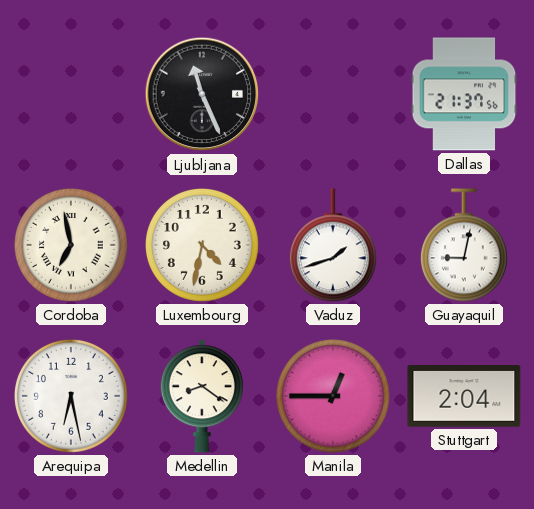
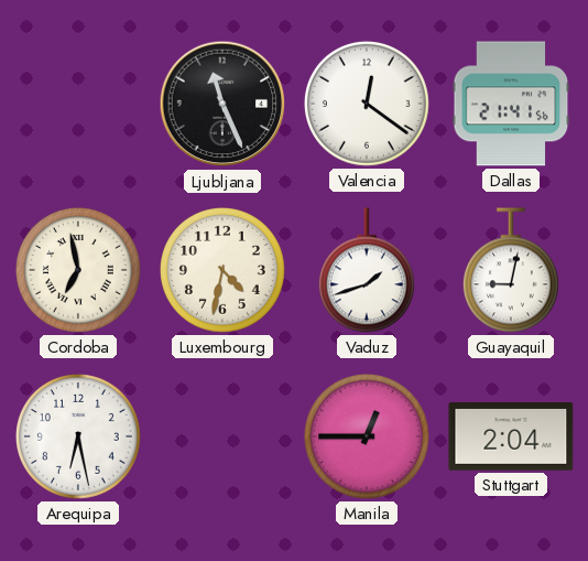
Valencia: none -> 12:21
Dallas: 21:37 -> 21:41
Medellin: 8:21 -> none
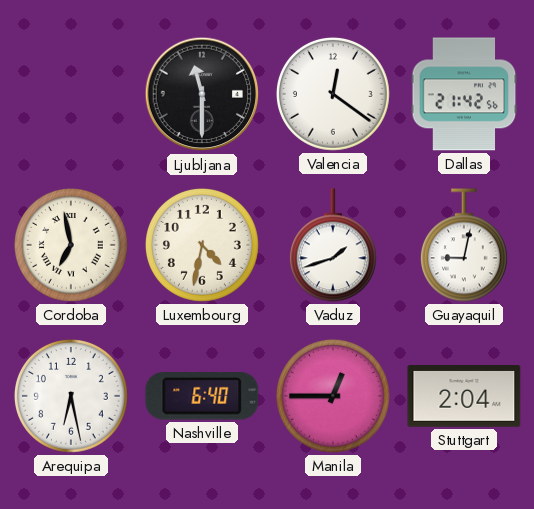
Ljubljana: 11:26 -> 11:30
Dallas: 21:41 -> 21:42
Nashville: none -> 6:40
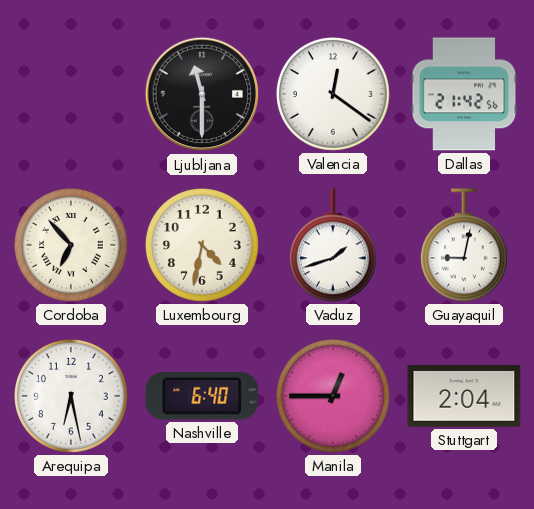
Cordoba: 6:58 -> 6:53
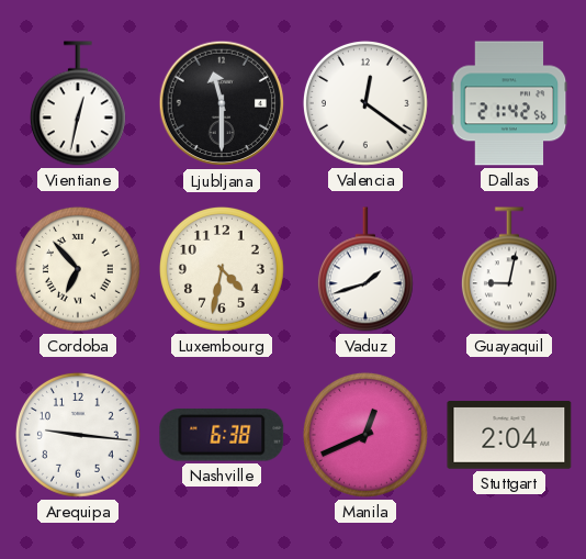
Vientiane: none -> 12:32
Arequipa: 6:28 -> 9:16
Nashville: 6:40 -> 6:38
Manila: 12:45 -> 12:41
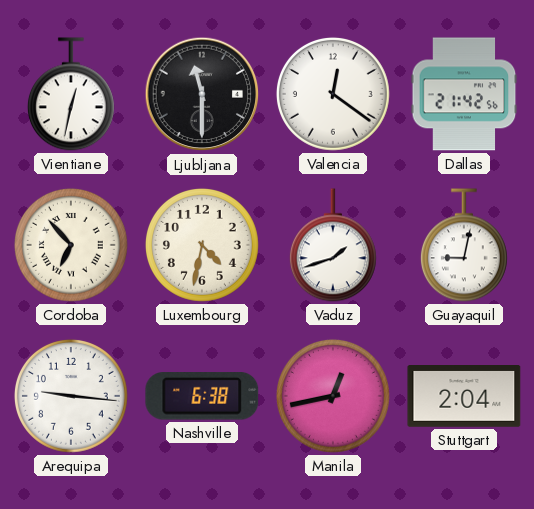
Manila: 12:41 -> 12:43
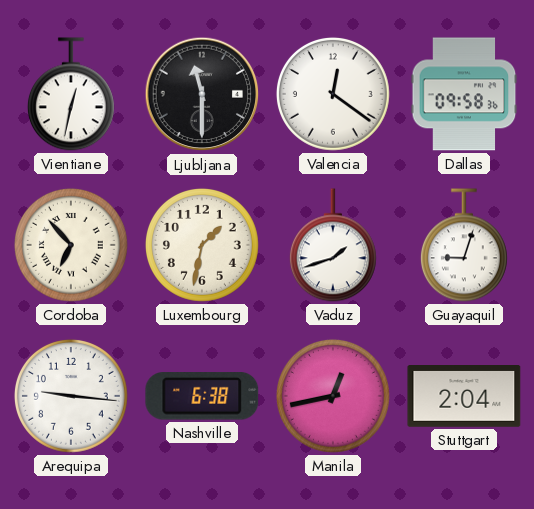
Dallas: 21:42 -> 09:58
Luxembourg: 4:32 -> 1:32
Guayaquil: 9:02 -> 9:03
